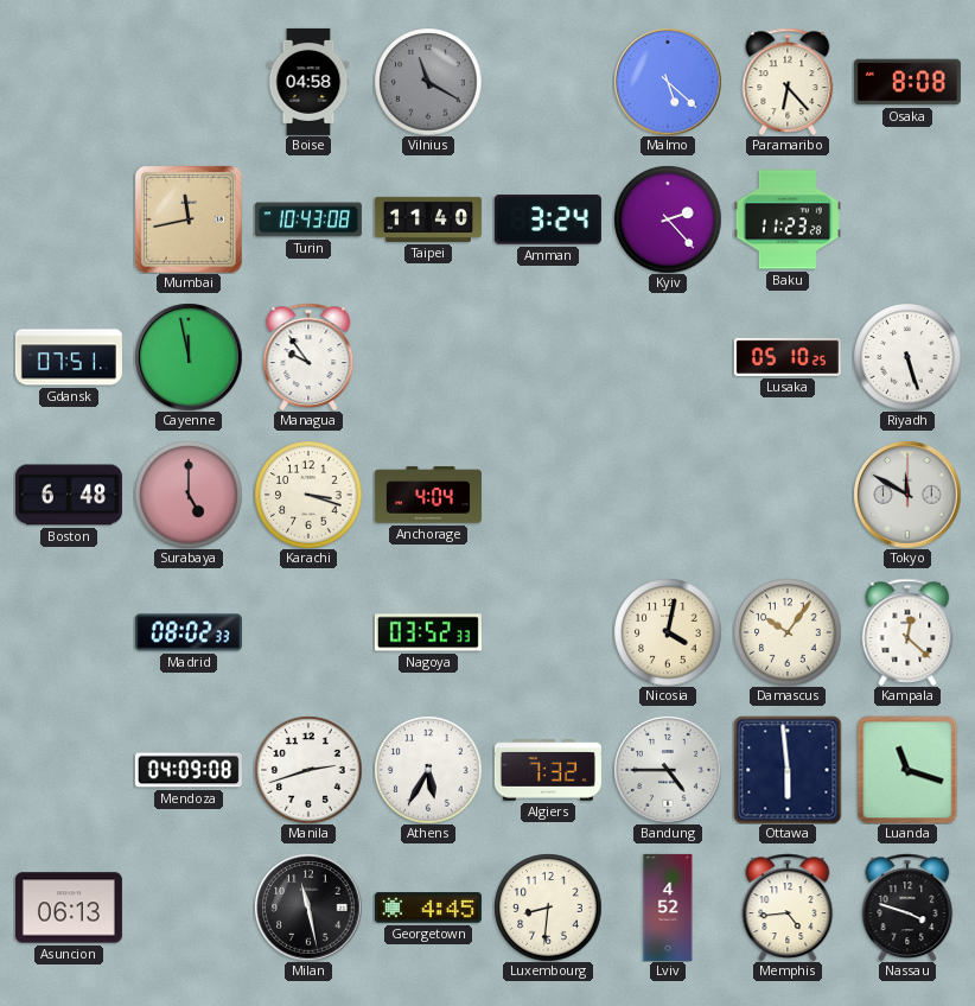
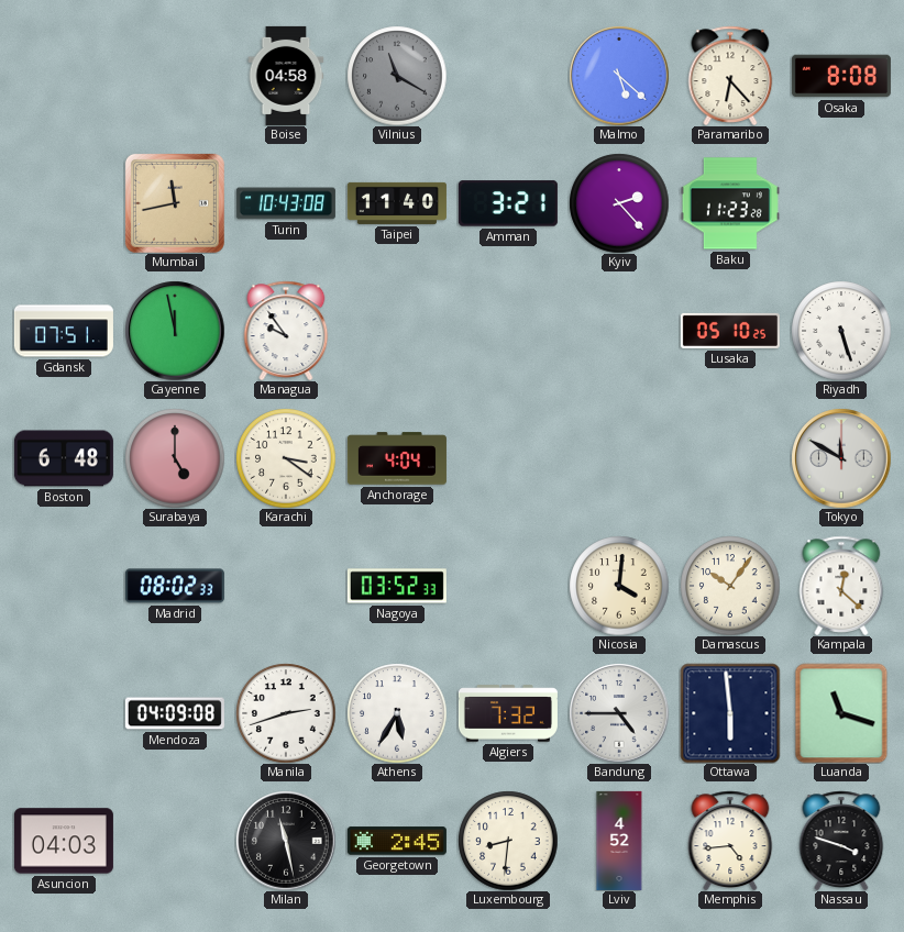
Amman: 3:24 -> 3:21
Karachi: 3:18 -> 3:21
Nicosia: 4:02 -> 4:01
Asuncion: 06:13 -> 04:03
Georgetown: 4:45 -> 2:45
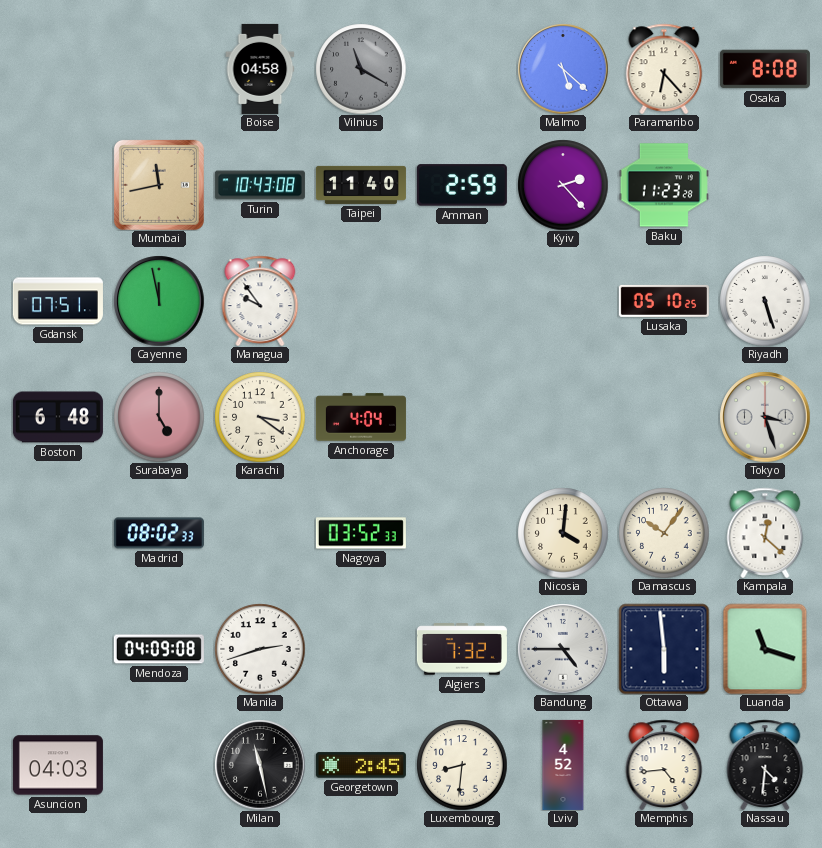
Amman: 3:21 -> 2:59
Tokyo: 11:50 -> 3:27
Athens: 5:35 -> none
Nassau: 3:48 -> 4:31
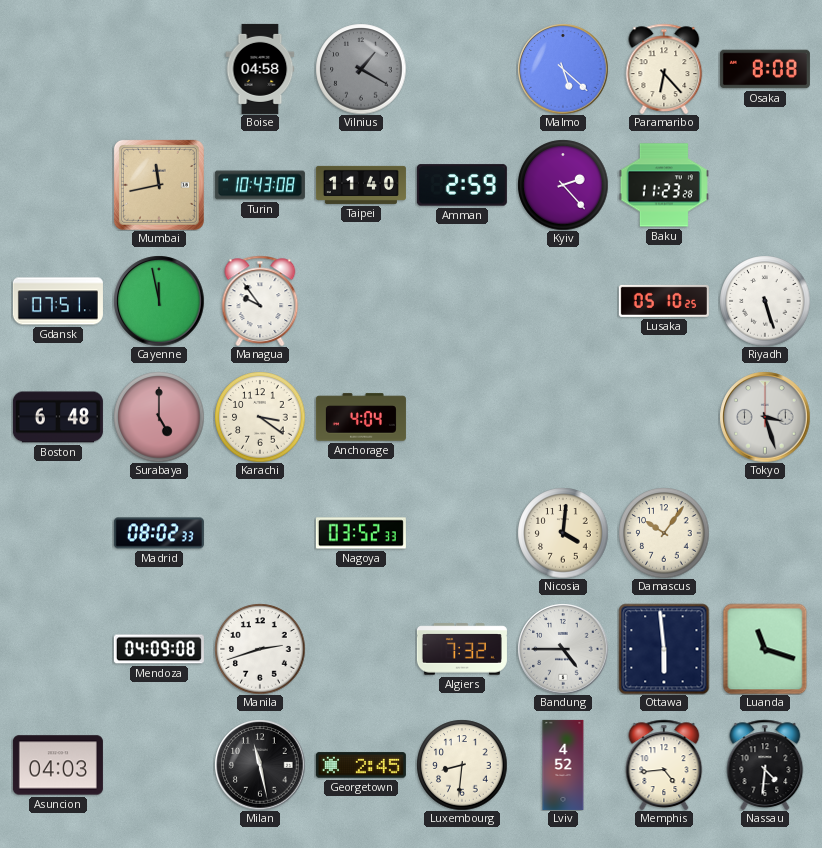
Vilnius: 11:20 -> 1:20
Kampala: 12:22 -> none
